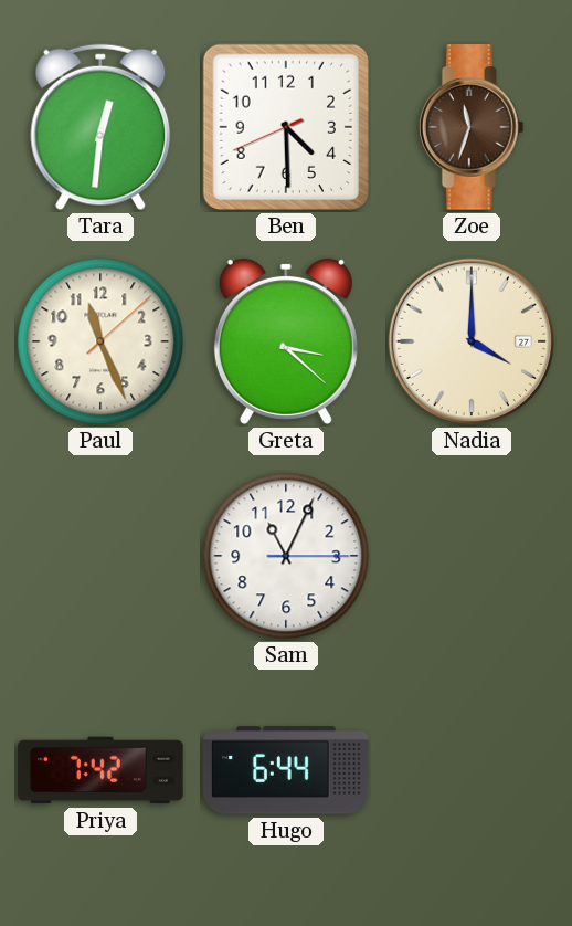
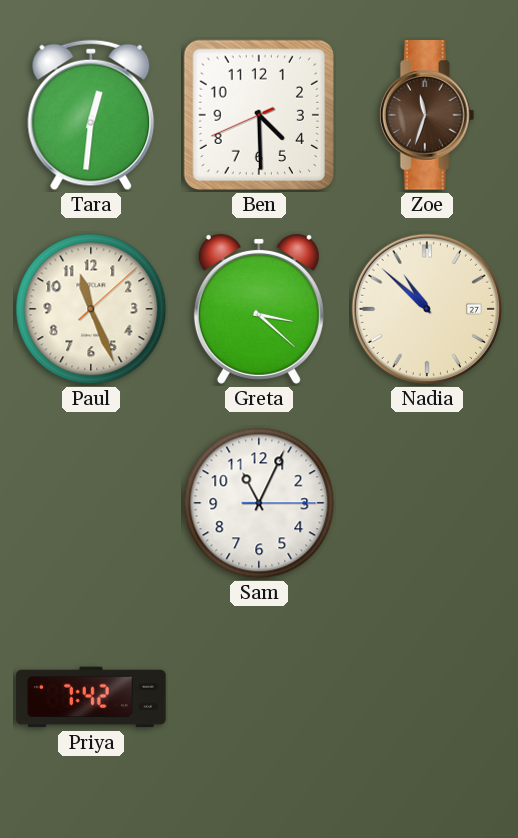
Nadia: 4:00 -> 10:52
Hugo: 6:44 -> none
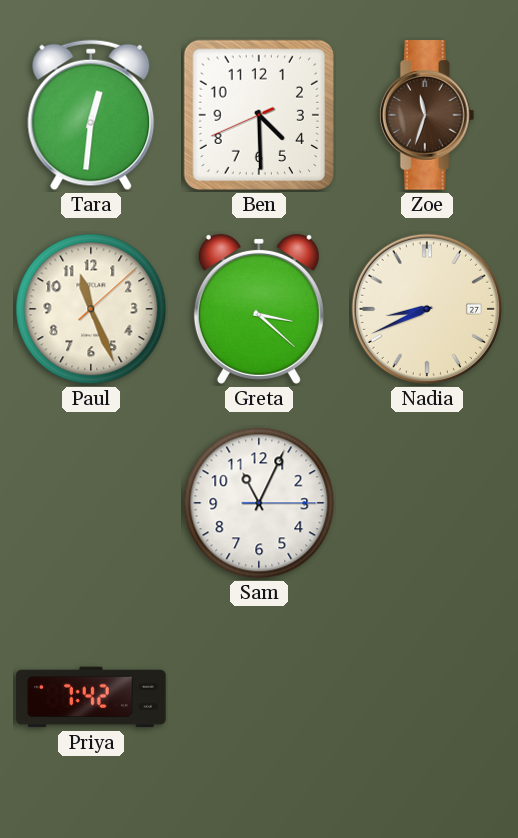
Nadia: 10:52 -> 8:41
